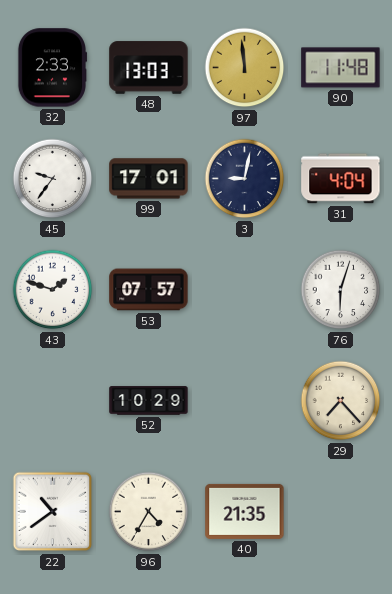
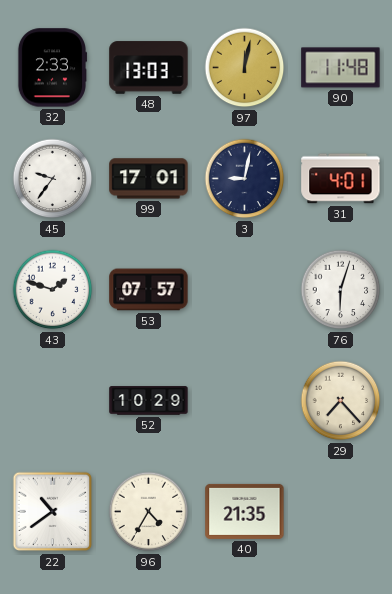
97: 11:59 -> 12:02
31: 4:04 -> 4:01
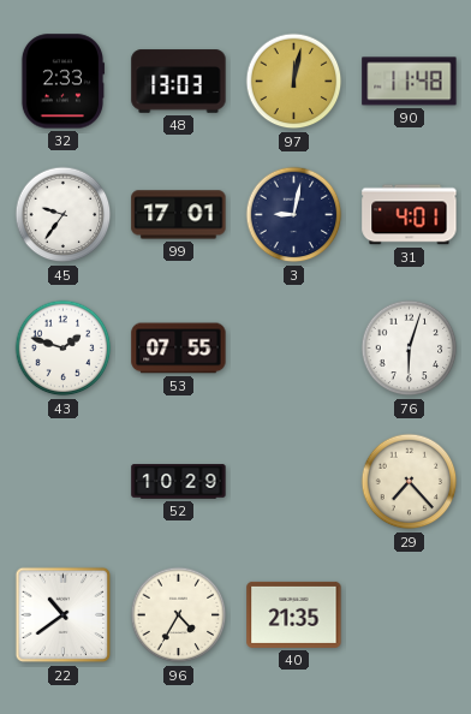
53: 07:57 -> 07:55
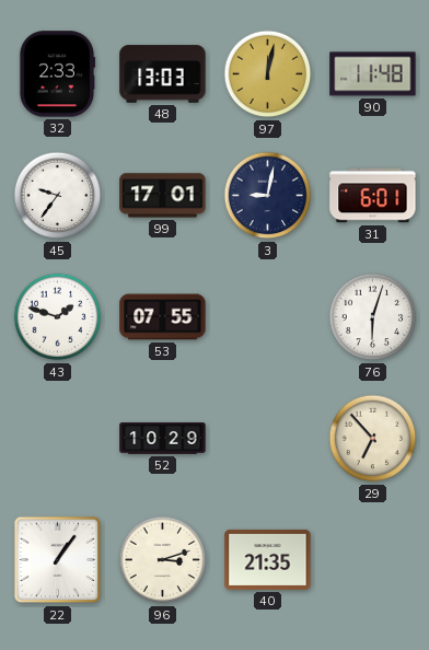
31: 4:01 -> 6:01
29: 7:23 -> 6:53
22: 10:39 -> 1:06
96: 4:35 -> 3:12
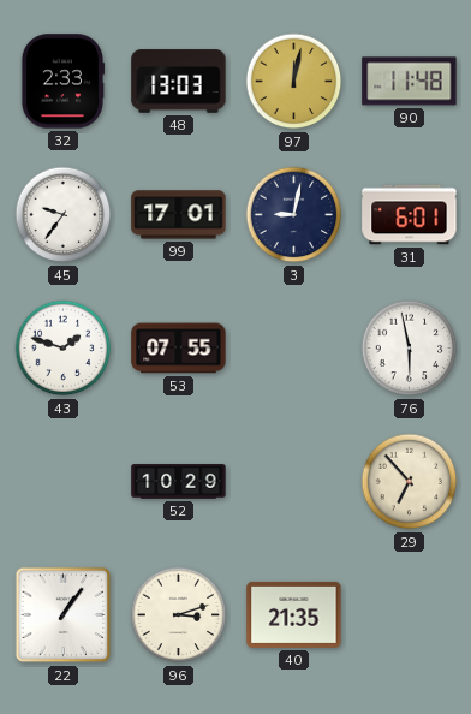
76: 6:03 -> 5:58
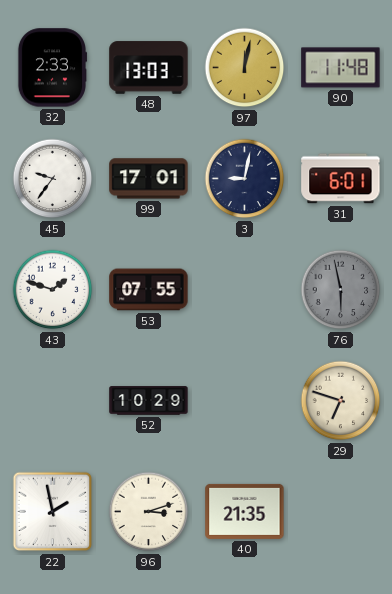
76 dial: white -> grey
29: 6:53 -> 6:48
22: 1:06 -> 1:58
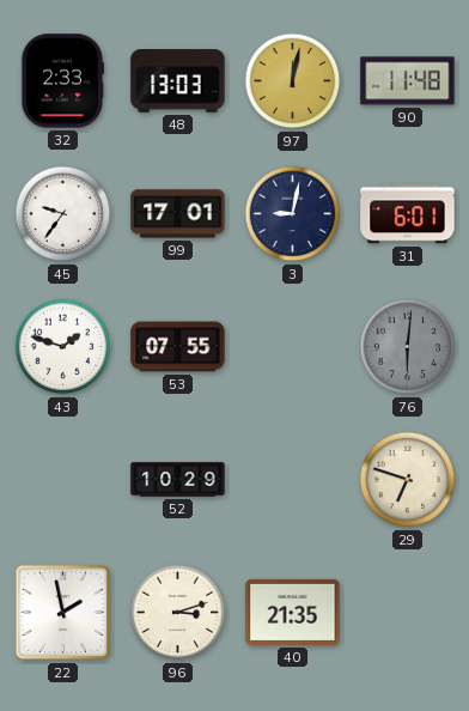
76: 5:58 -> 6:01
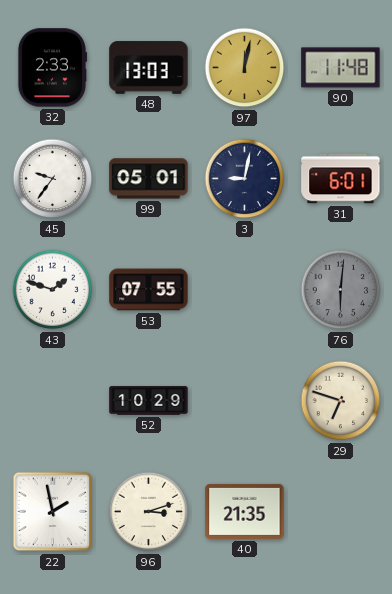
99: 17:01 -> 05:01
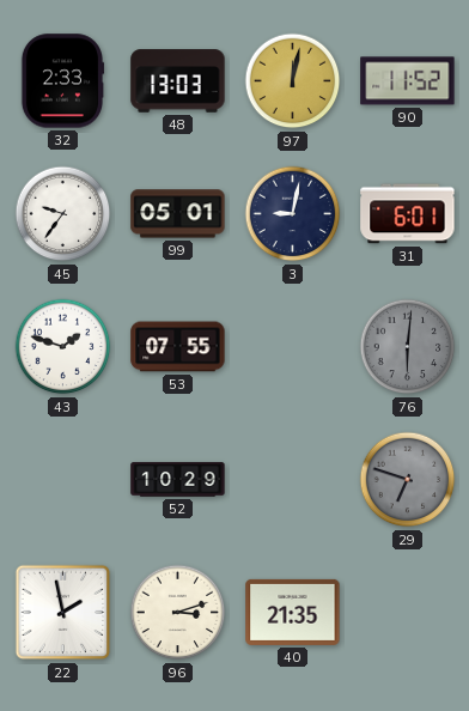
90: 11:48 -> 11:52
29 dial: cream -> grey
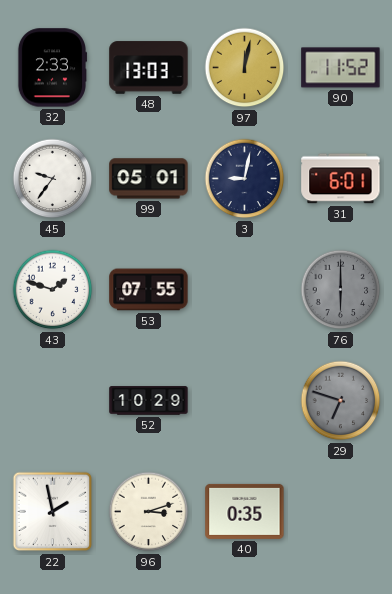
76: 6:01 -> 6:00
40: 21:35 -> 0:35
